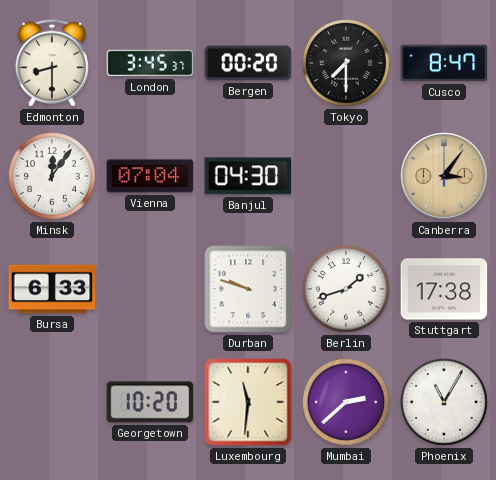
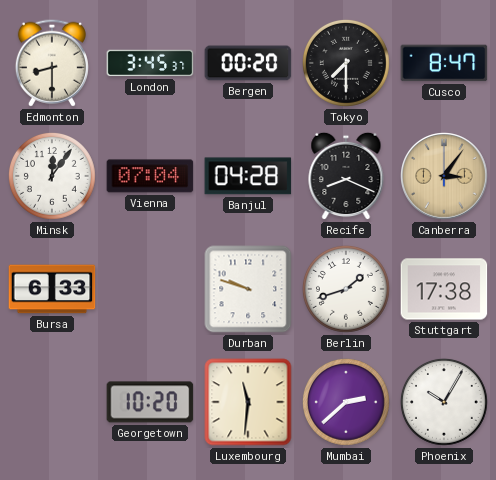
Banjul: 04:30 -> 04:28
Recife: none -> 8:19
Phoenix: 11:05 -> 10:05
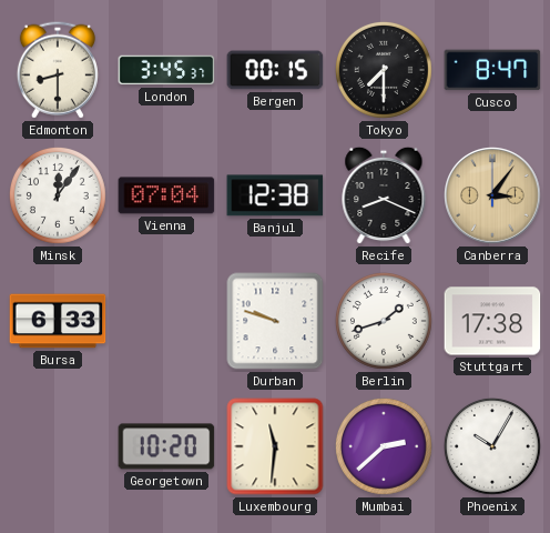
Bergen: 00:20 -> 00:15
Banjul: 04:28 -> 12:38
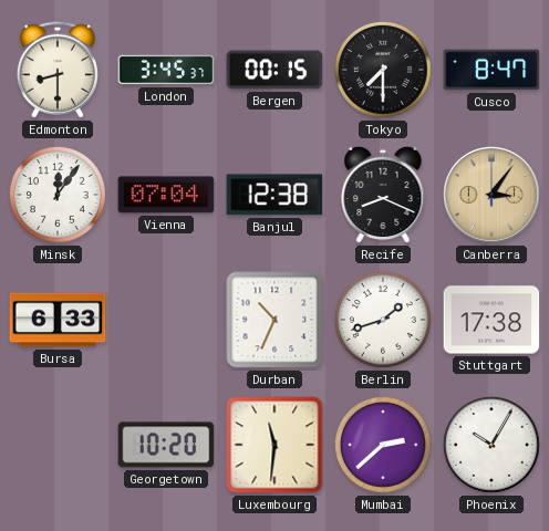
Durban: 9:48 -> 10:34
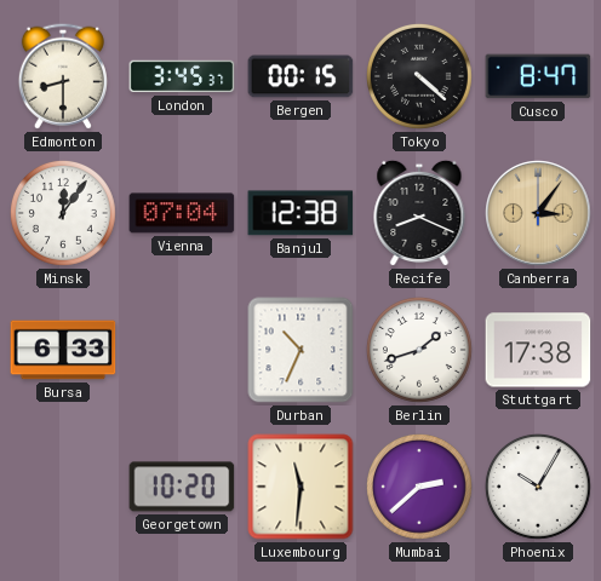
Tokyo: 7:30 -> 4:22
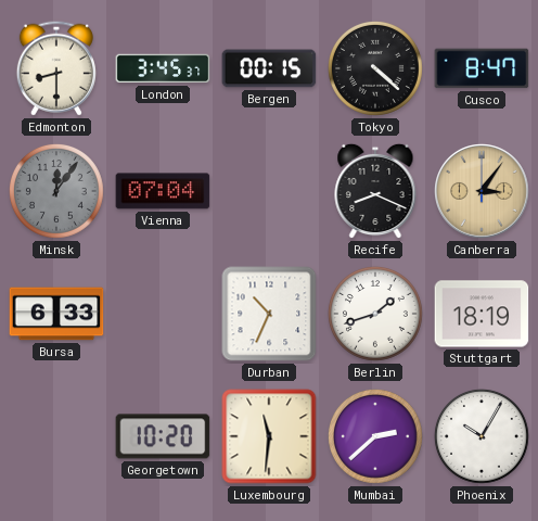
Minsk dial: white -> grey
Banjul: 12:38 -> none
Stuttgart: 17:38 -> 18:19
